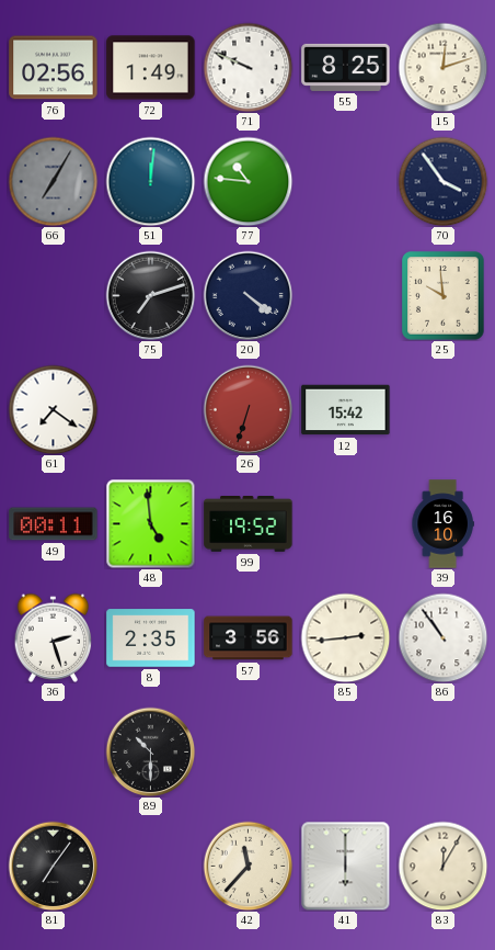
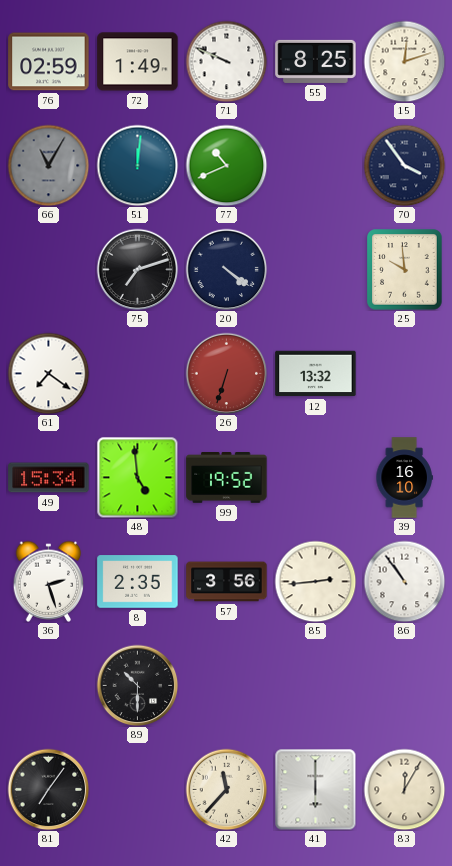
76: 02:56 -> 02:59
66: 7:05 -> 11:05
77: 10:46 -> 10:41
12: 15:42 -> 13:32
49: 00:11 -> 15:34
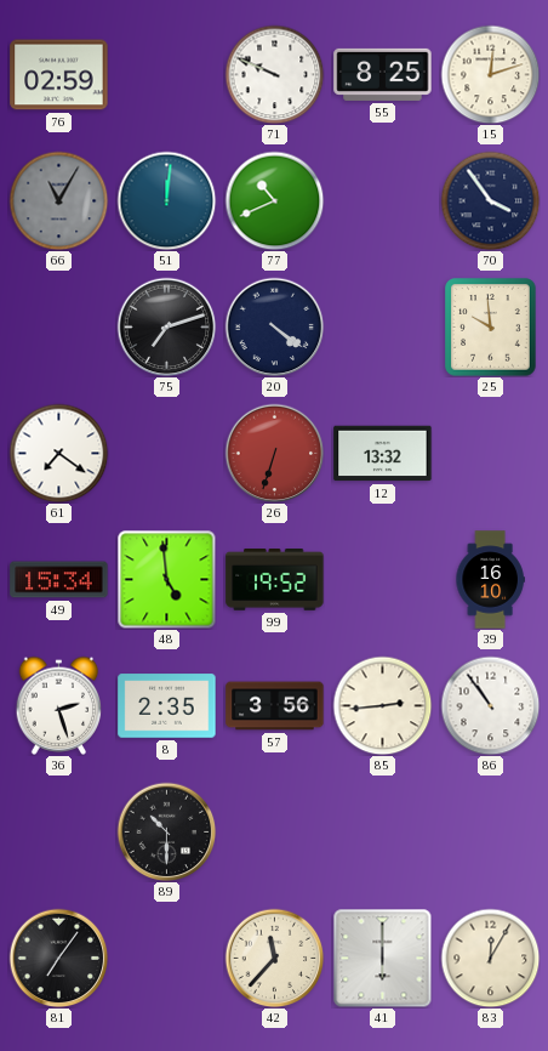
72: 1:49 -> none
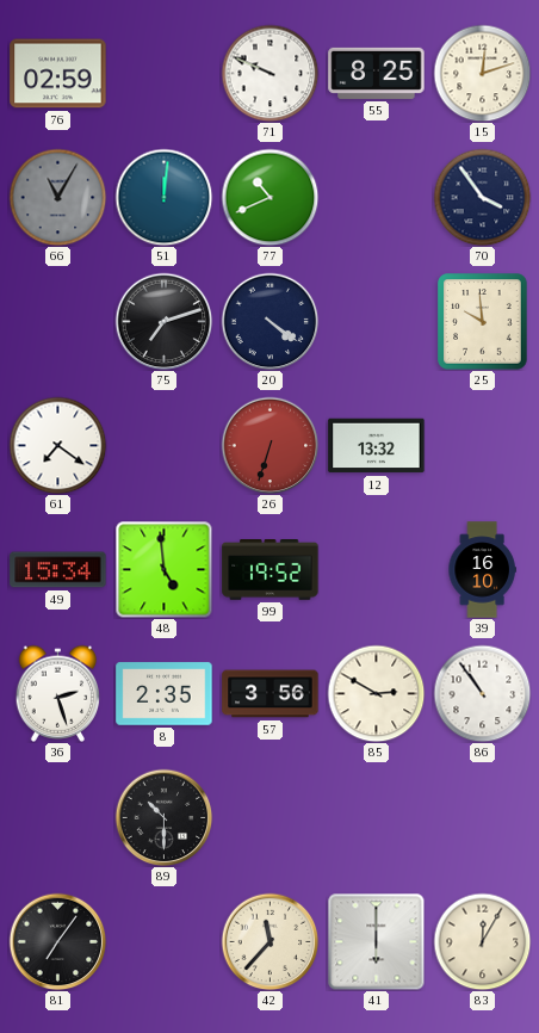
85: 2:44 -> 2:50
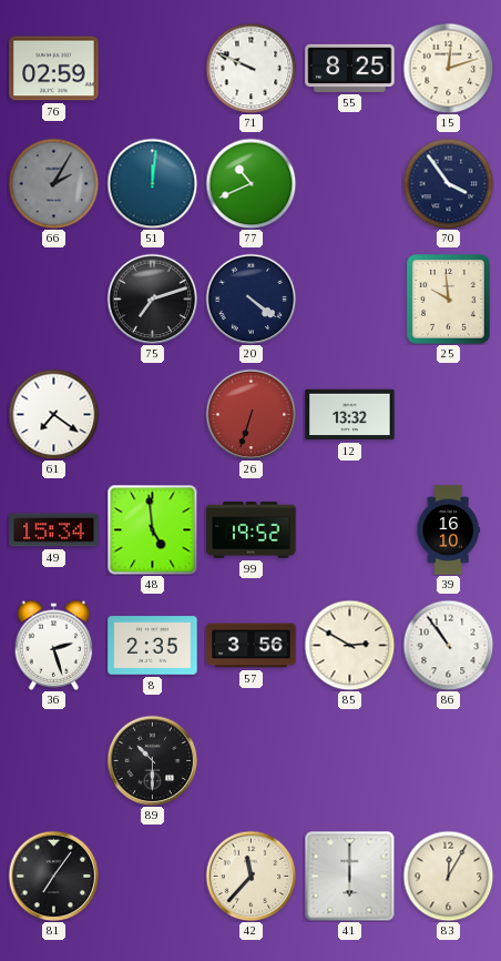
66: 11:05 -> 2:05
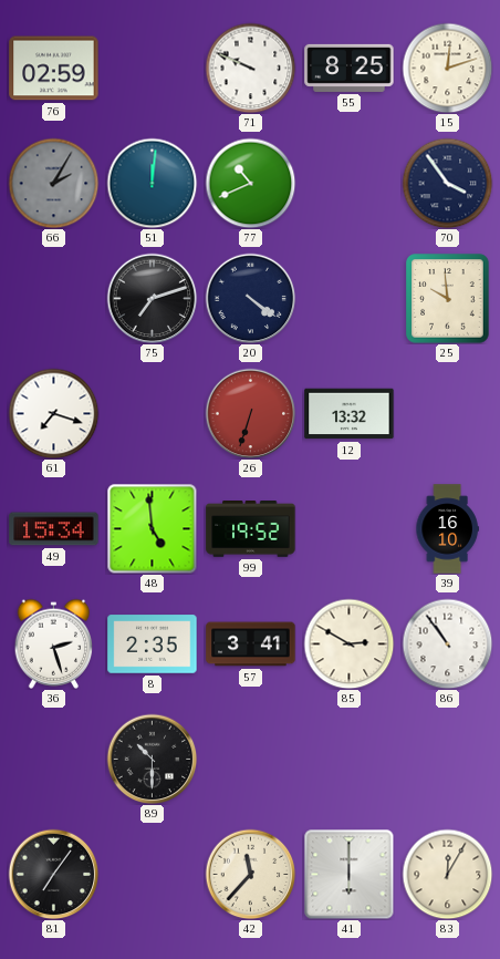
61: 7:21 -> 7:18
57: 3:56 -> 3:41
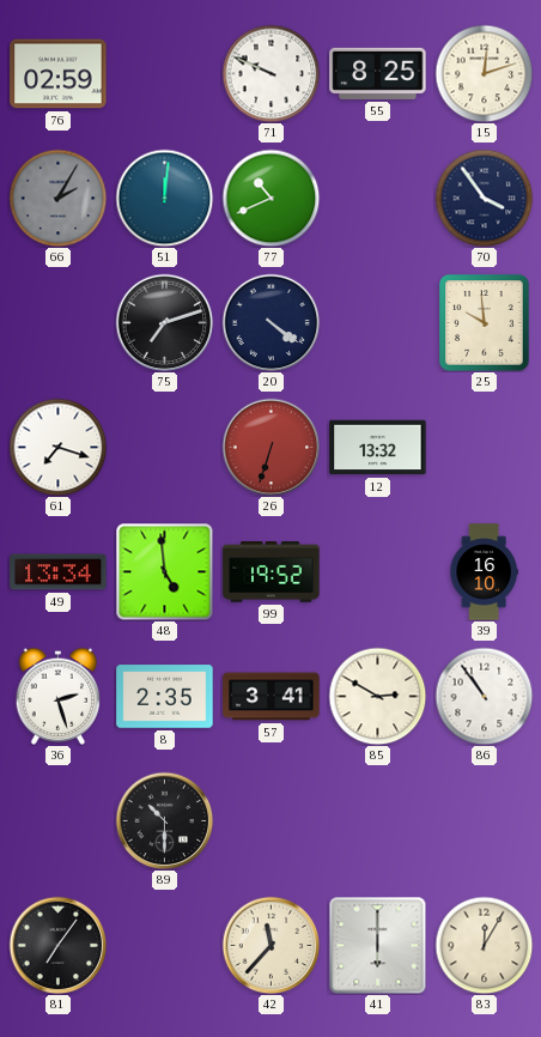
49: 15:34 -> 13:34
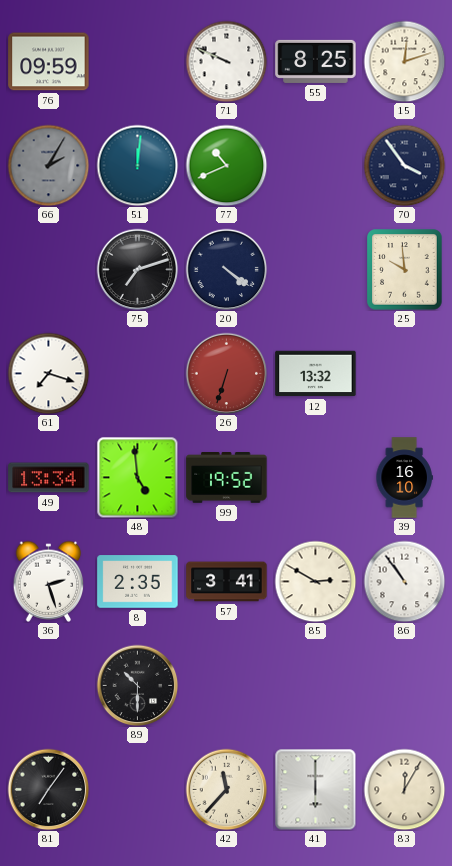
76: 02:59 -> 09:59
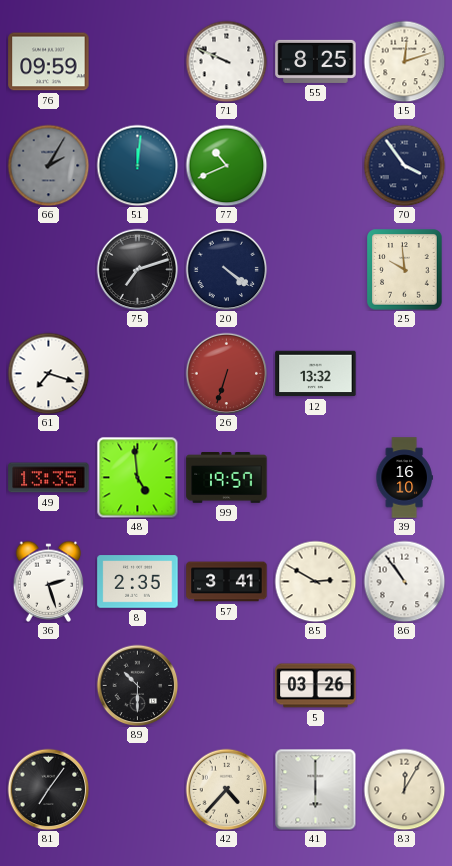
49: 13:34 -> 13:35
99: 19:52 -> 19:57
5: none -> 03:26
42: 11:37 -> 4:37
